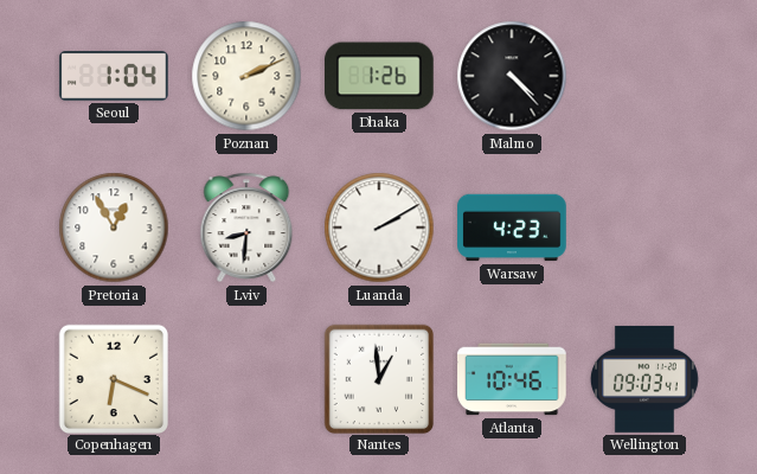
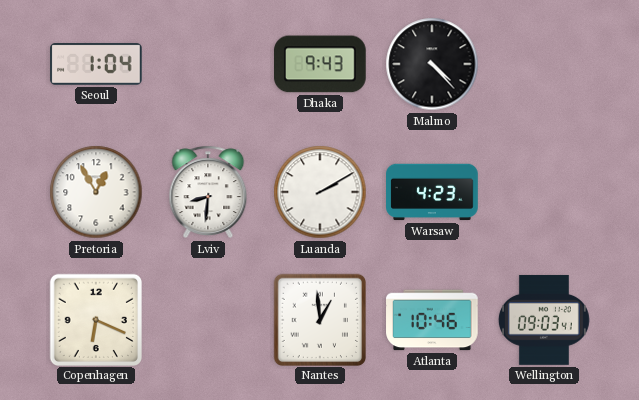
Poznan: 2:11 -> none
Dhaka: 1:26 -> 9:43
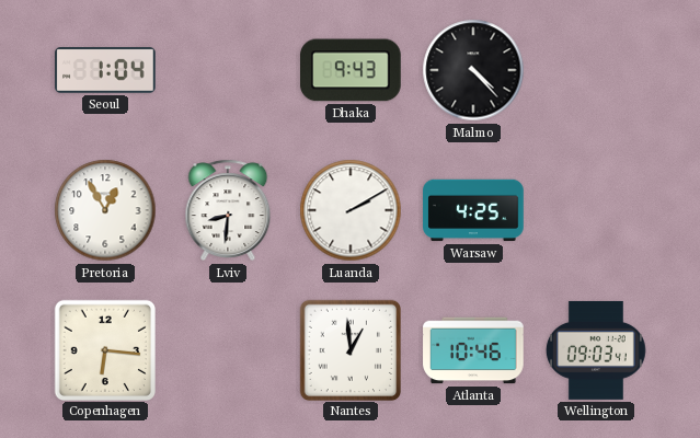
Warsaw: 4:23 -> 4:25
Copenhagen: 6:19 -> 6:16
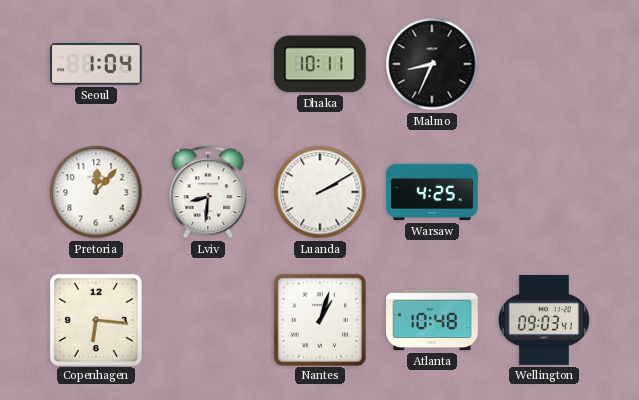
Dhaka: 9:43 -> 10:11
Malmo: 4:23 -> 8:34
Pretoria: 12:55 -> 12:07
Nantes: 12:59 -> 1:03
Atlanta: 10:46 -> 10:48
